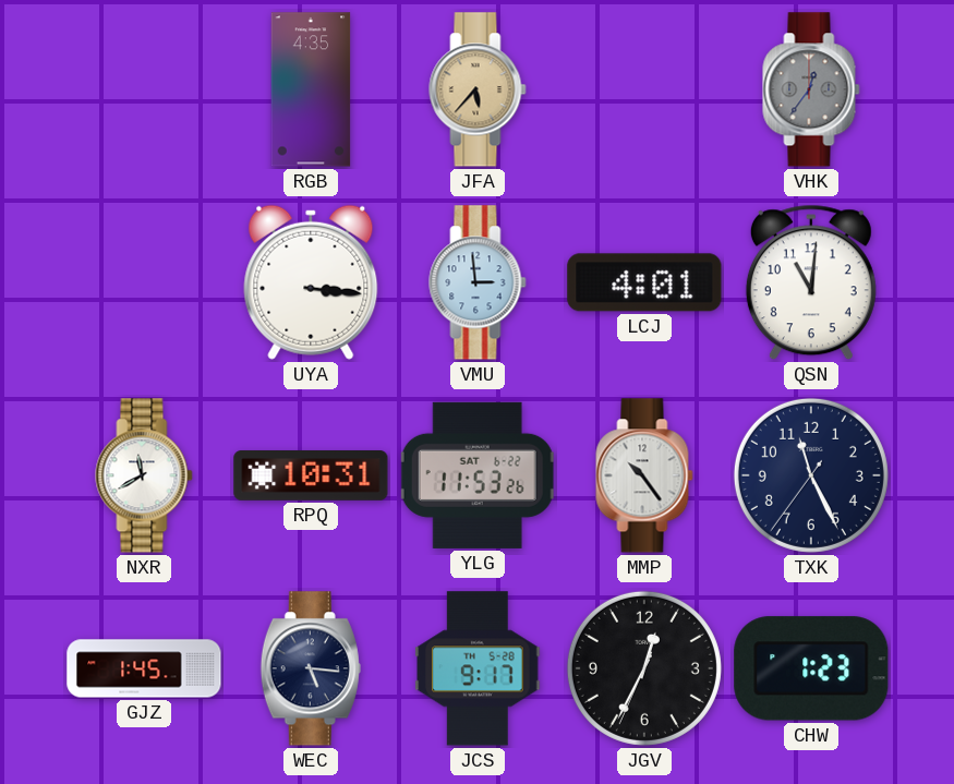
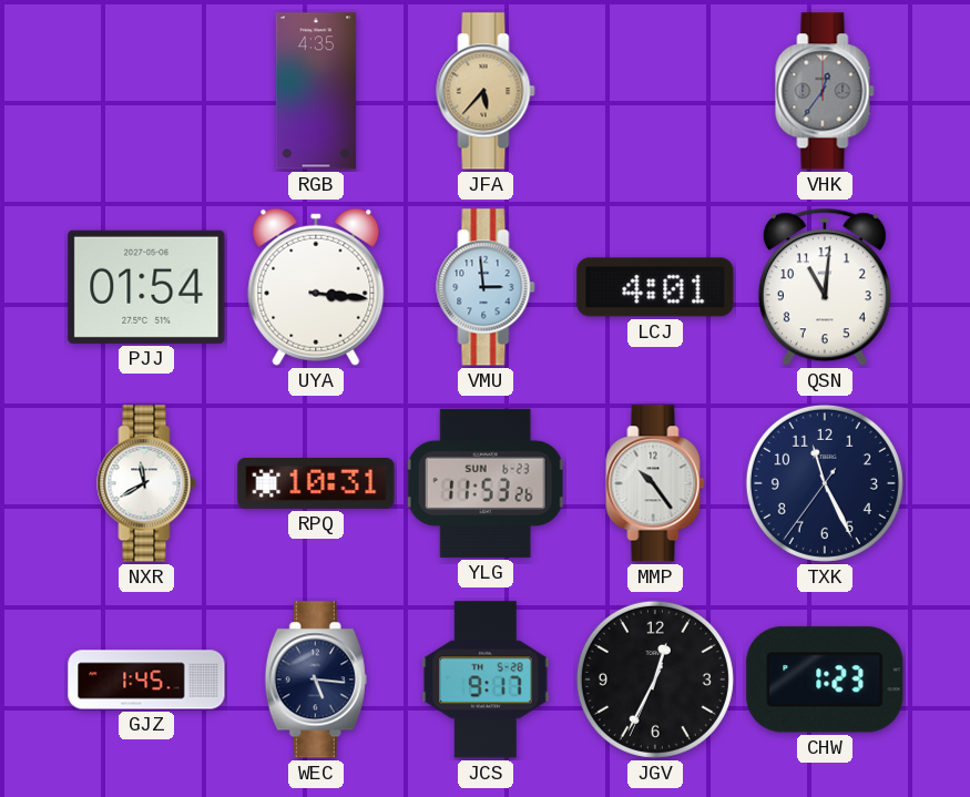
PJJ: none -> 01:54
YLG date: SAT 6-22 -> SUN 6-23
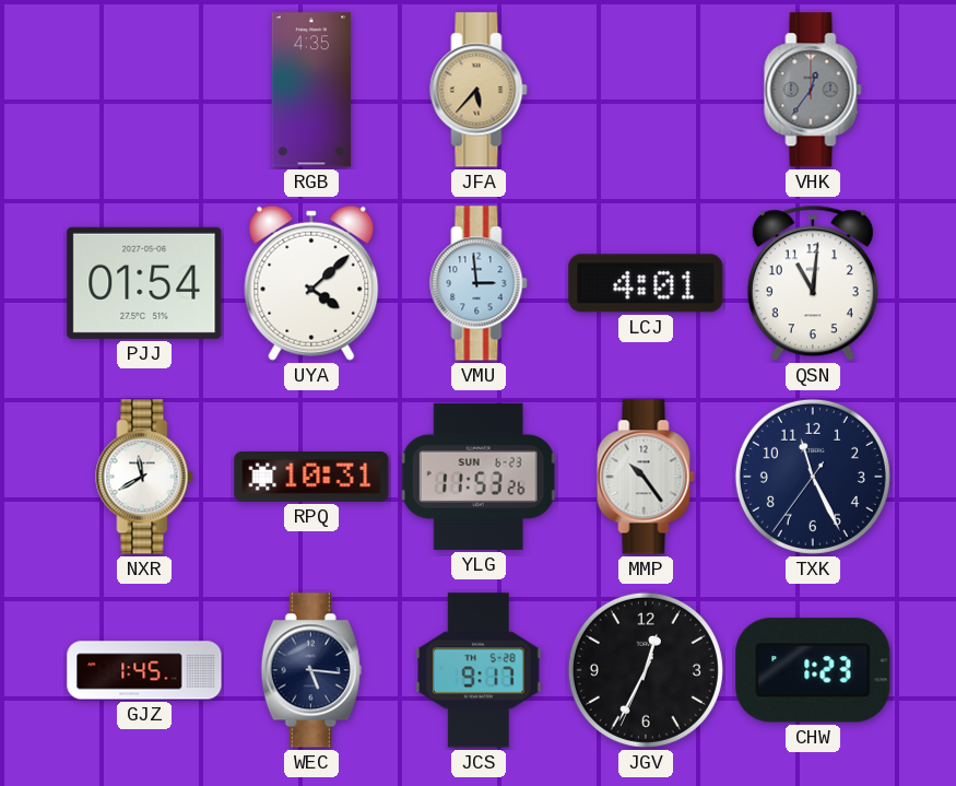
UYA: 3:16 -> 4:08
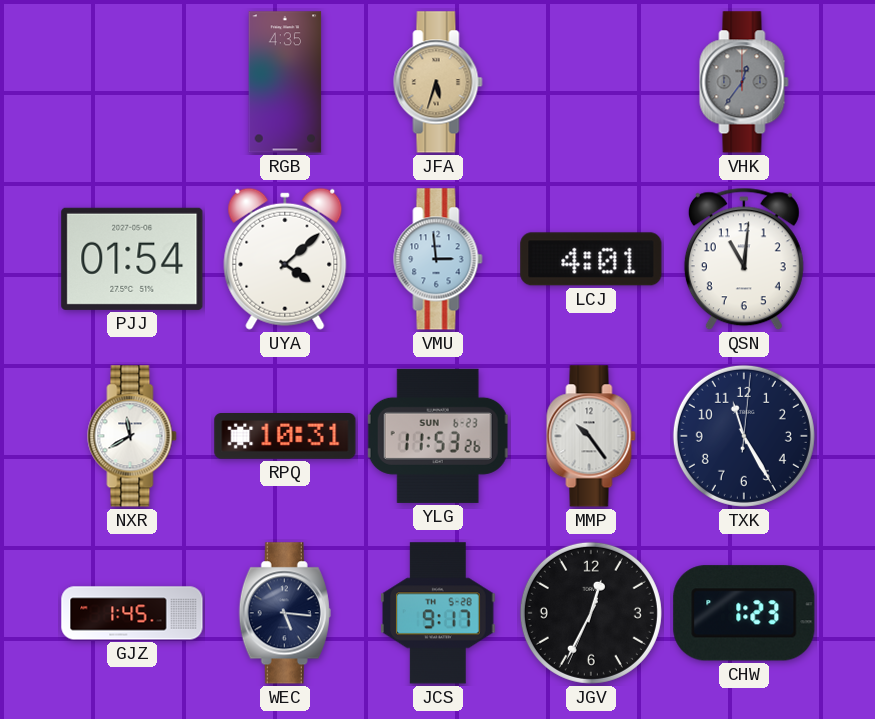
JFA: 5:37 -> 5:33
TXK: 11:25:36 -> 11:25:01
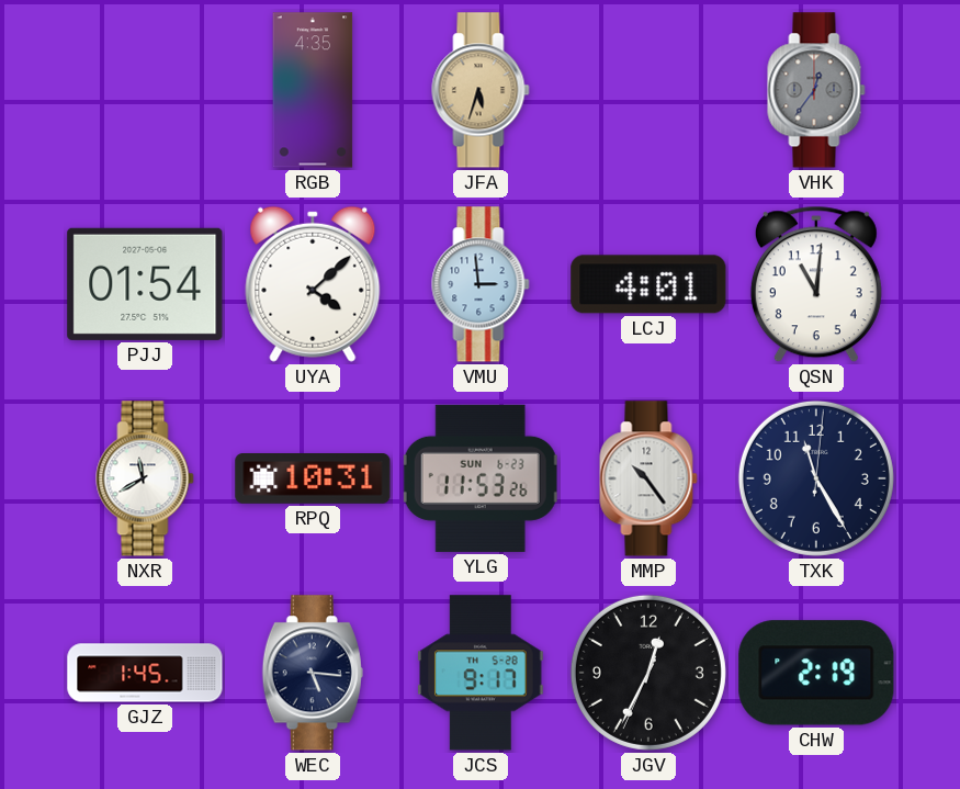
CHW: 1:23 -> 2:19
